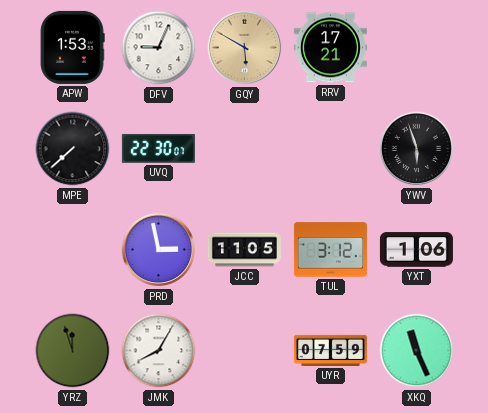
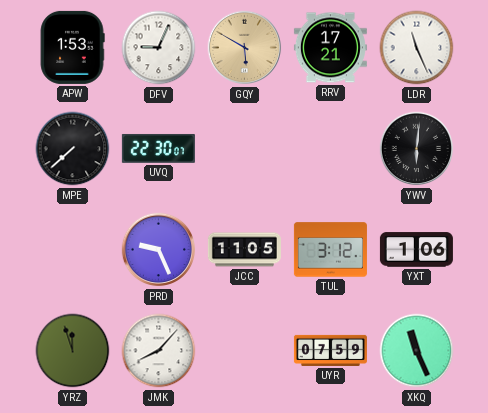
LDR: none -> 11:26
YWV: 5:57 -> 6:01
PRD: 2:58 -> 9:26
JMK: 8:05 -> 8:07
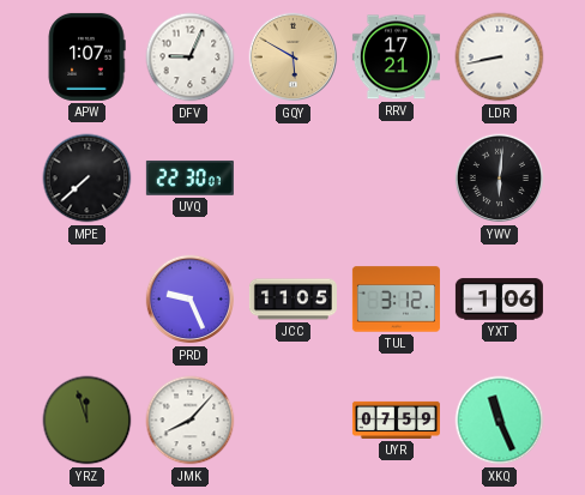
APW: 1:53 -> 1:07
LDR: 11:26 -> 8:43
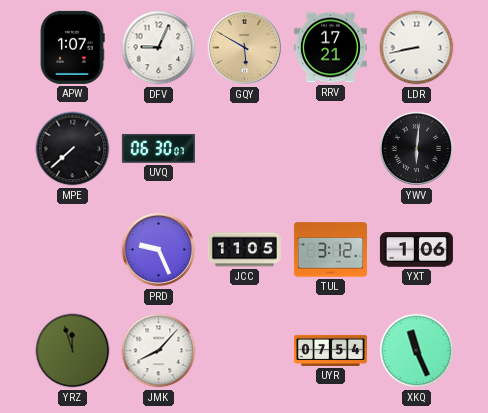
UVQ: 22:30 -> 06:30
UYR: 07:59 -> 07:54
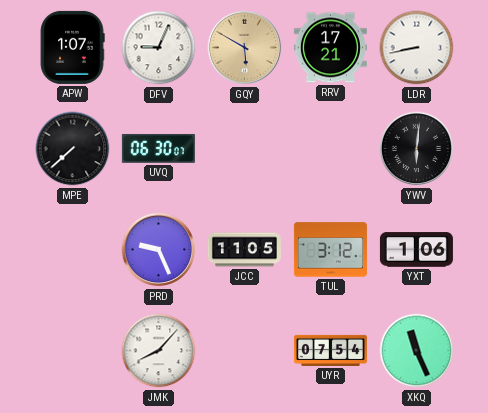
YRZ: 11:57 -> none
